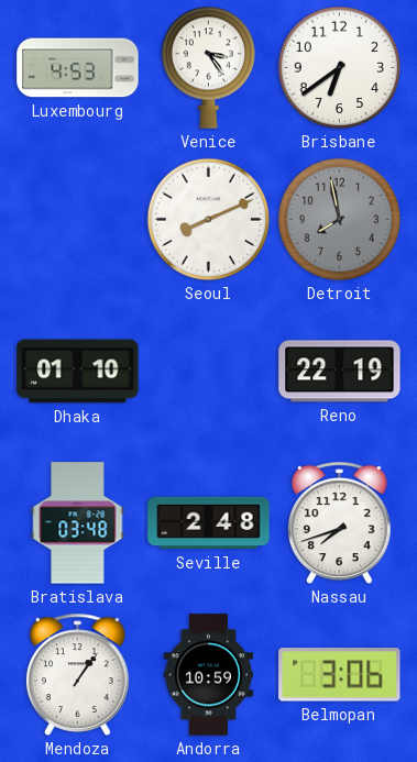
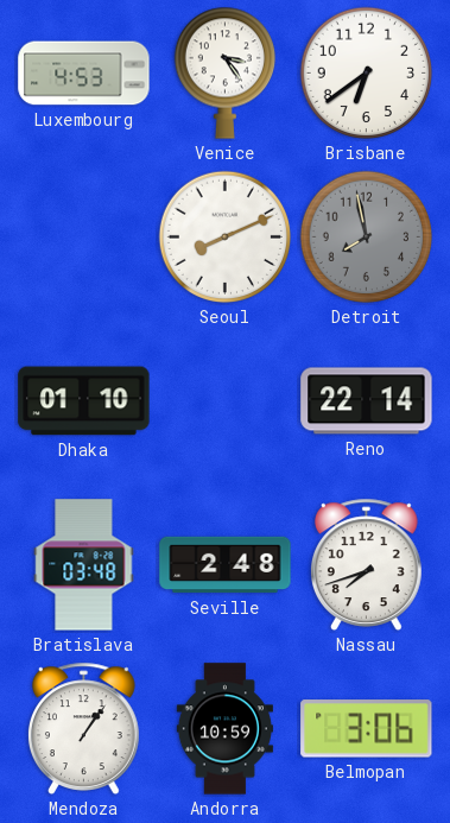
Reno: 22:19 -> 22:14
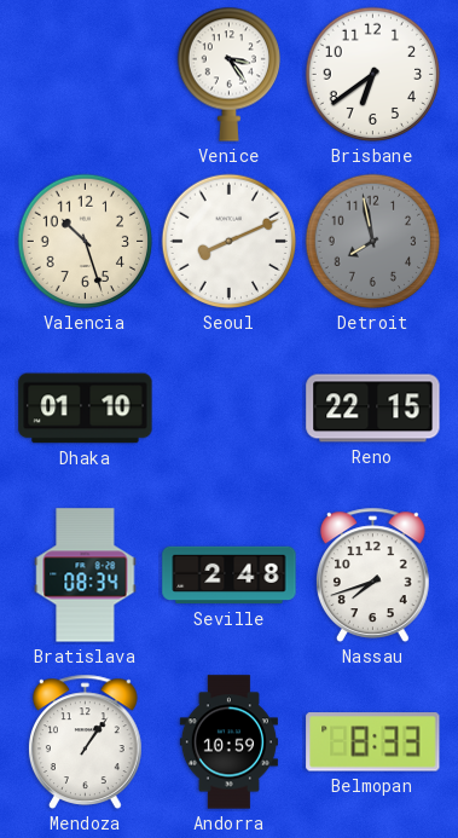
Luxembourg: 4:53 -> none
Valencia: none -> 10:27
Reno: 22:14 -> 22:15
Bratislava: 03:48 -> 08:34
Belmopan: 3:06 -> 8:33
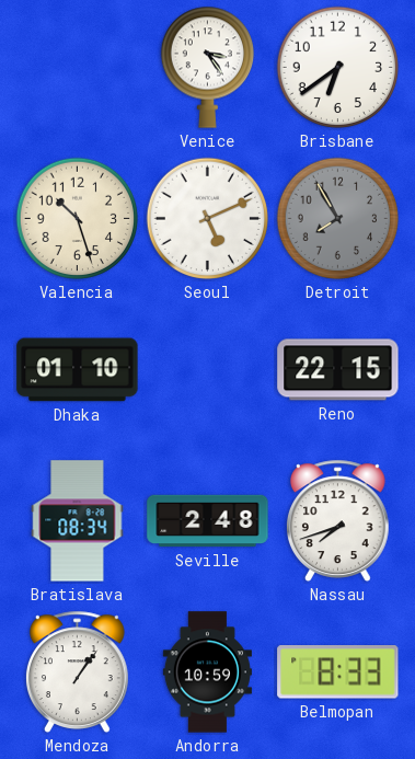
Seoul: 8:11 -> 5:11
Detroit: 7:58 -> 7:55
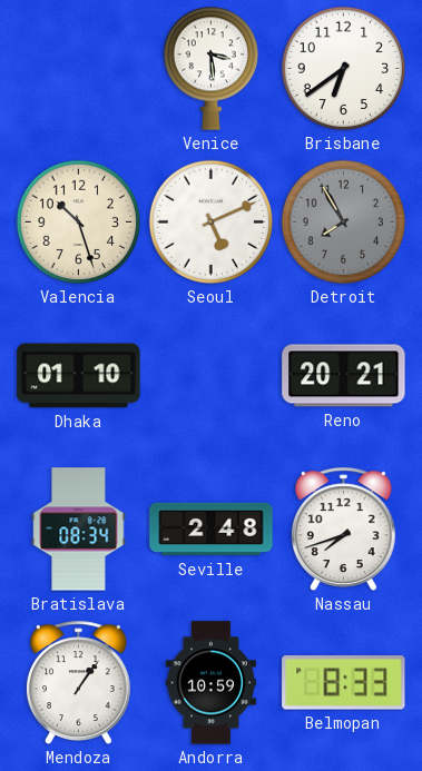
Venice: 3:24 -> 3:29
Reno: 22:15 -> 20:21
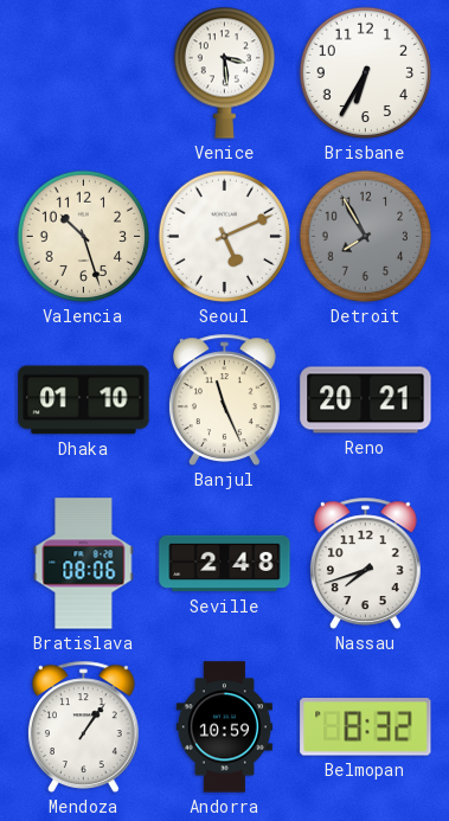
Brisbane: 6:39 -> 6:35
Banjul: none -> 11:26
Bratislava: 08:34 -> 08:06
Belmopan: 8:33 -> 8:32
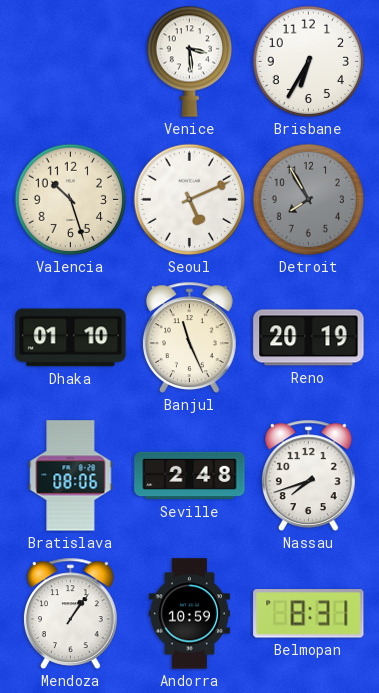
Reno: 20:21 -> 20:19
Belmopan: 8:32 -> 8:31
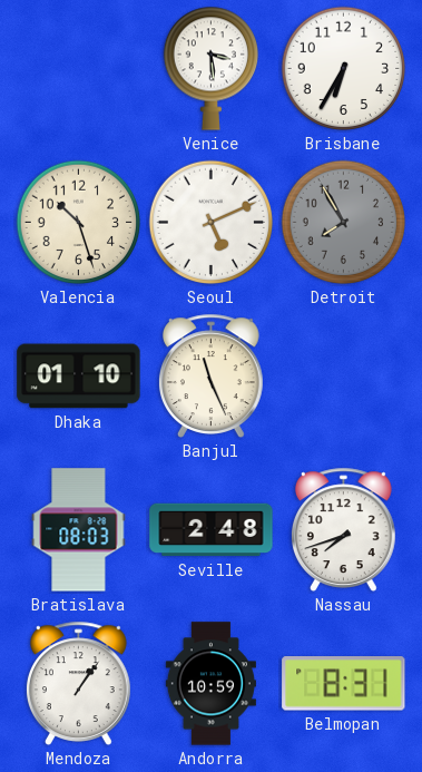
Reno: 20:19 -> none
Bratislava: 08:06 -> 08:03
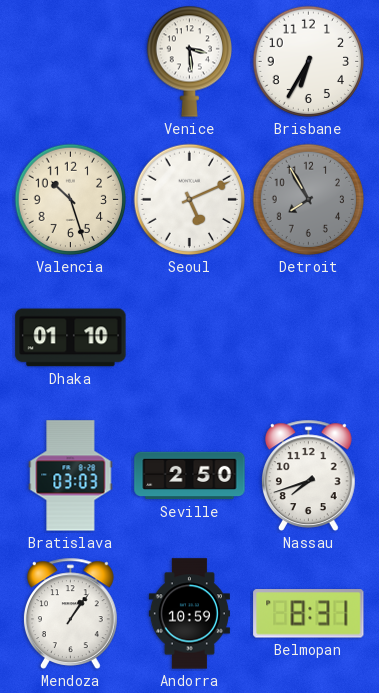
Banjul: 11:26 -> none
Bratislava: 08:03 -> 03:03
Seville: 2:48 -> 2:50
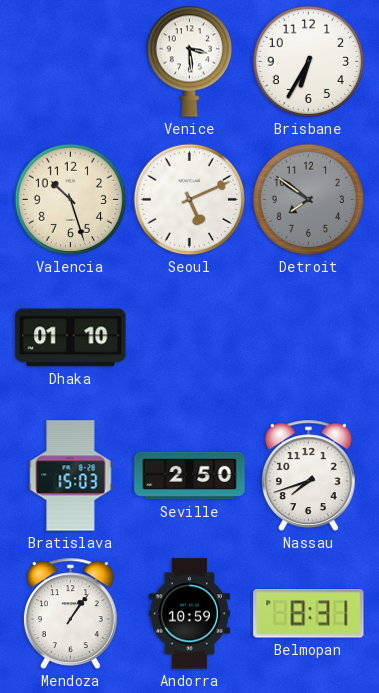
Detroit: 7:55 -> 7:51
Bratislava: 03:03 -> 15:03
